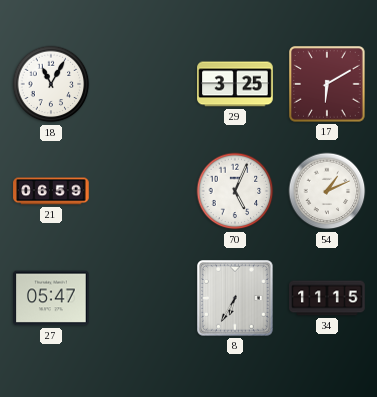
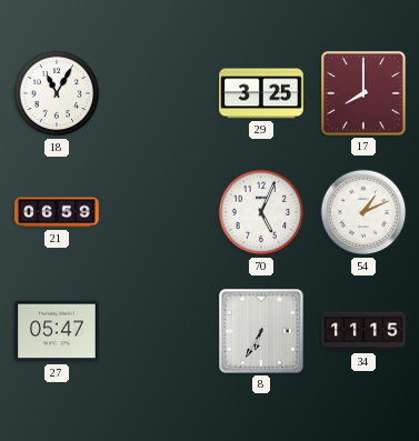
17: 6:10 -> 8:00
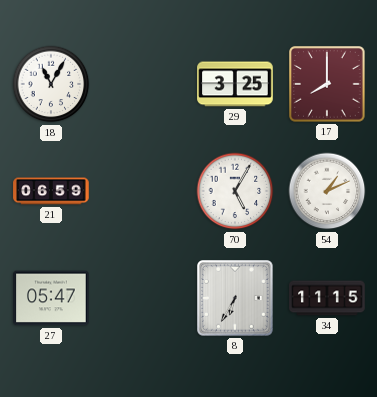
70: 5:04 -> 5:05
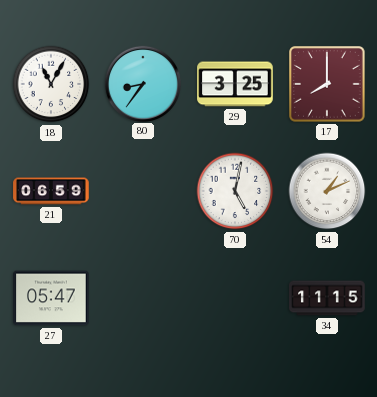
80: none -> 8:36
70: 5:05 -> 5:02
8: 6:35 -> none
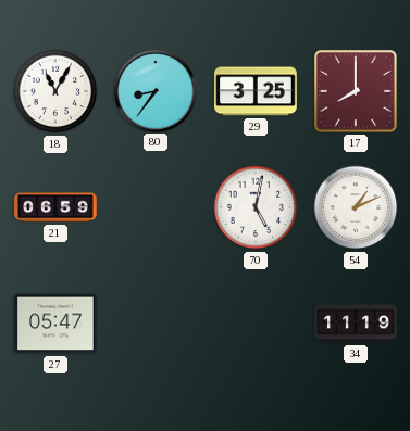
34: 11:15 -> 11:19
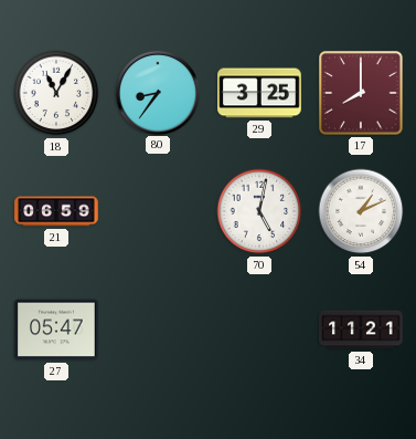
34: 11:19 -> 11:21
